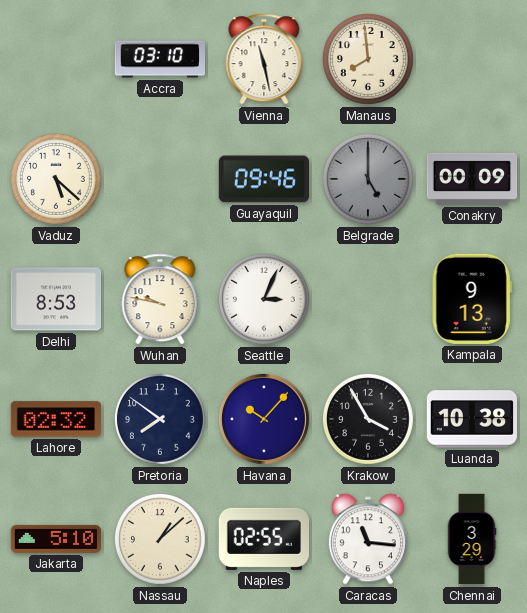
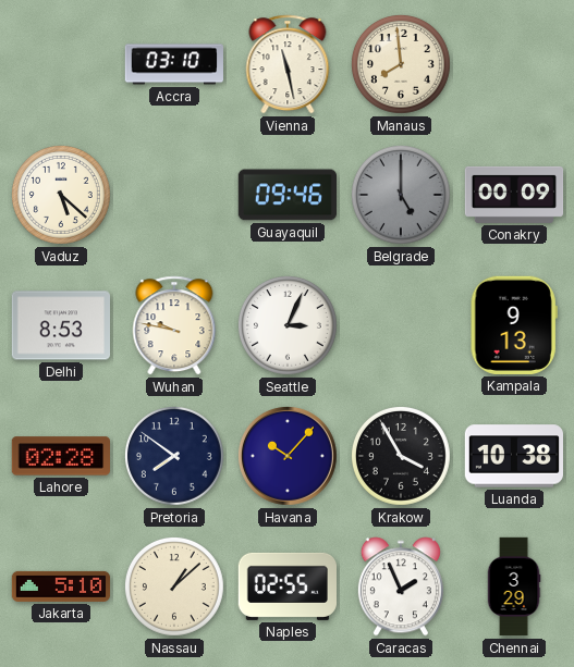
Lahore: 02:32 -> 02:28
Caracas: 11:16 -> 1:56
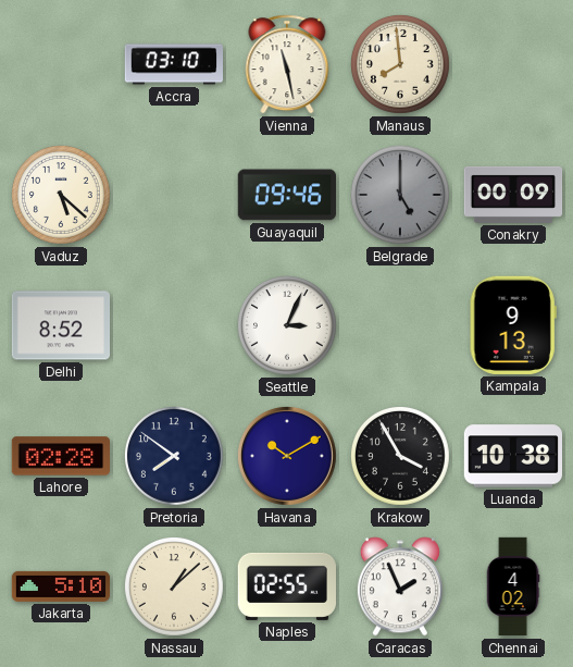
Delhi: 8:53 -> 8:52
Wuhan: 9:47 -> none
Havana: 10:07 -> 10:10
Chennai: 3:29 -> 4:02
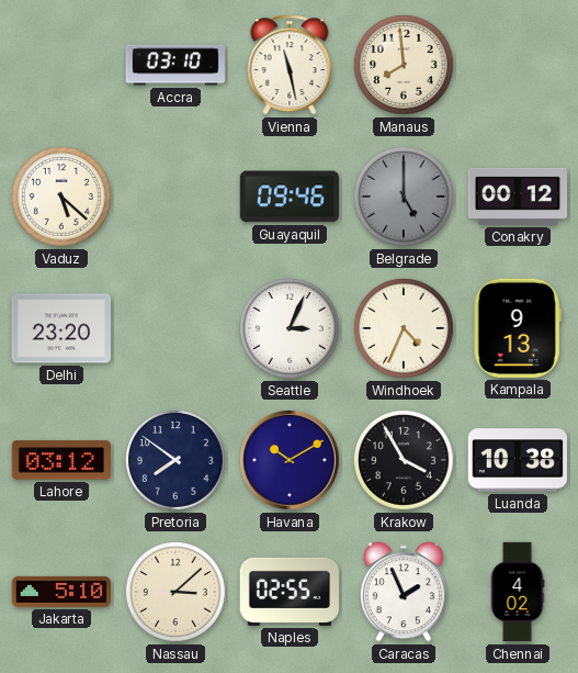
Conakry: 00:09 -> 00:12
Delhi: 8:52 -> 23:20
Windhoek: none -> 4:34
Lahore: 02:28 -> 03:12
Nassau: 1:08 -> 3:08
